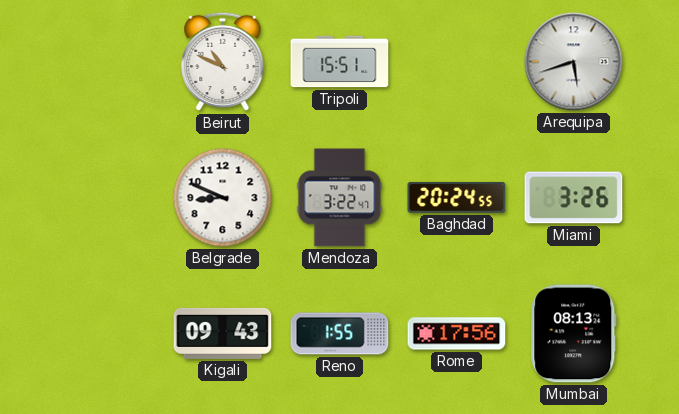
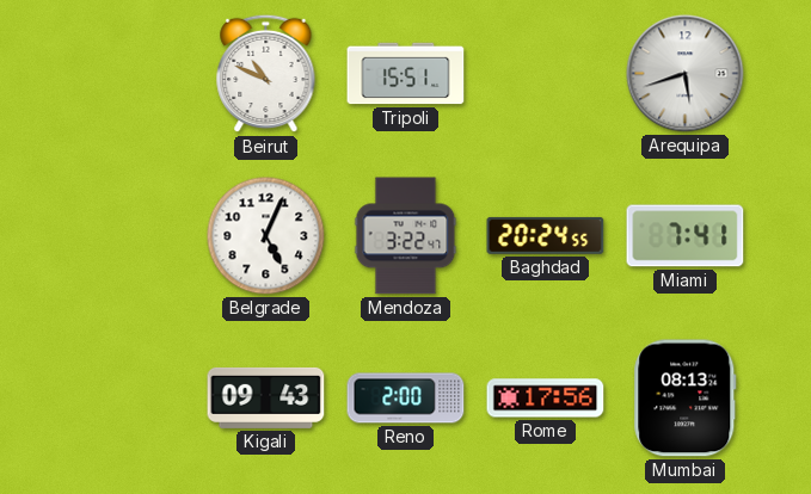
Belgrade: 8:49 -> 5:04
Miami: 3:26 -> 7:41
Reno: 1:55 -> 2:00
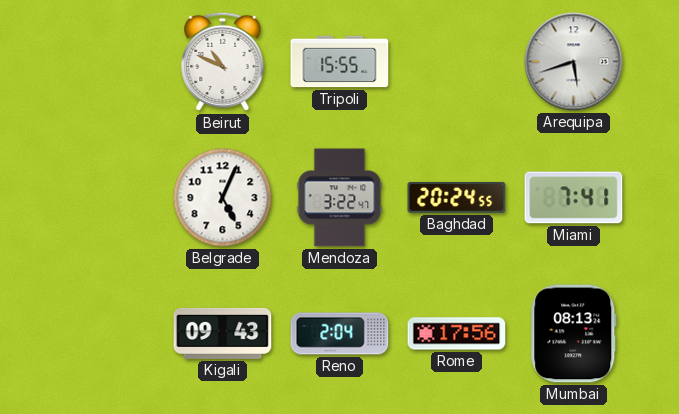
Tripoli: 15:51 -> 15:55
Reno: 2:00 -> 2:04
